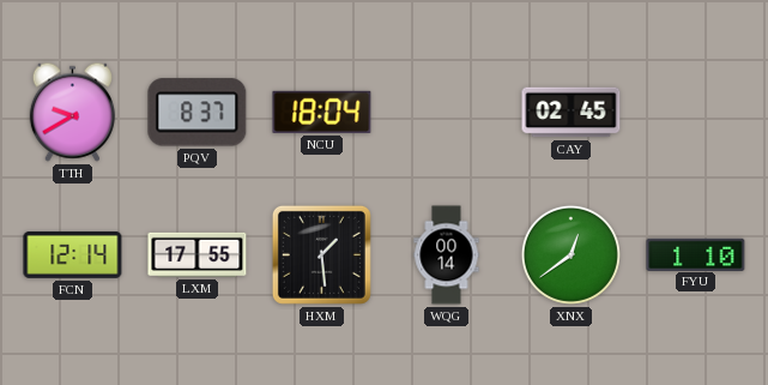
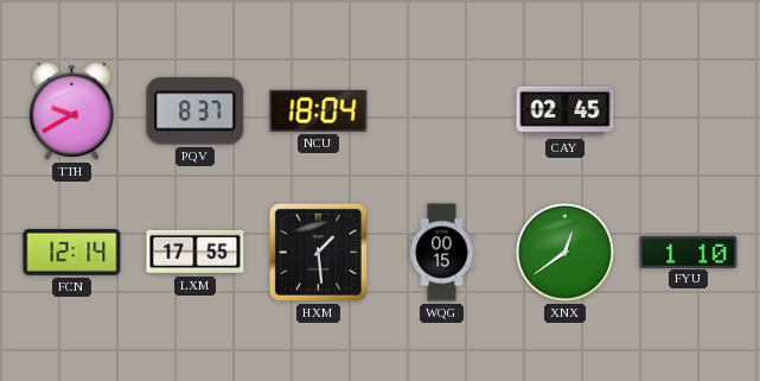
WQG: 00:14 -> 00:15
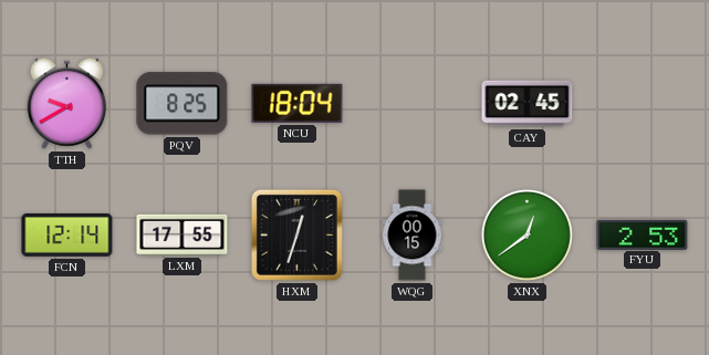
PQV: 8:37 -> 8:25
HXM: 1:29 -> 12:33
FYU: 1:10 -> 2:53
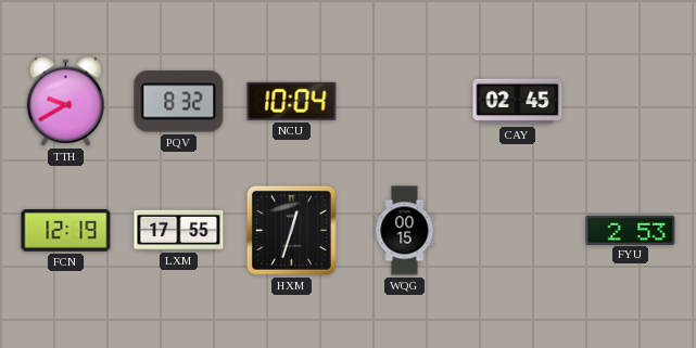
PQV: 8:25 -> 8:32
NCU: 18:04 -> 10:04
FCN: 12:14 -> 12:19
XNX: 12:39 -> none
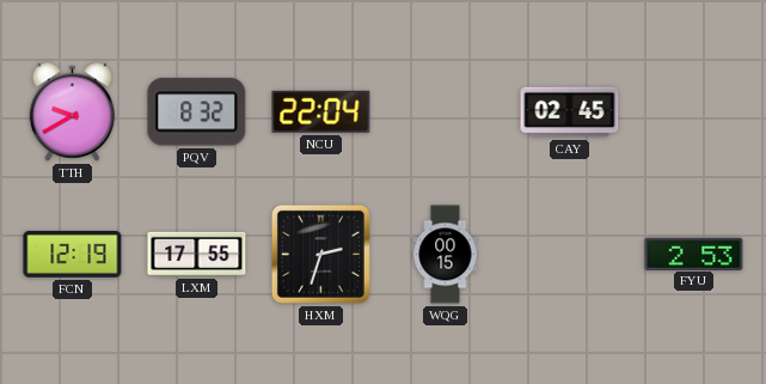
NCU: 10:04 -> 22:04
HXM: 12:33 -> 2:33
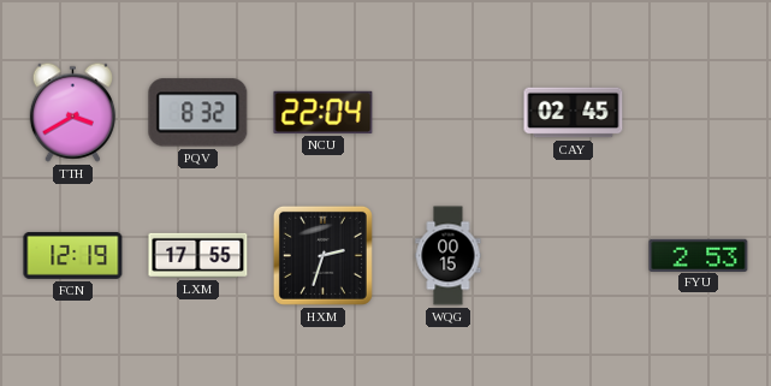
TTH: 9:40 -> 3:40
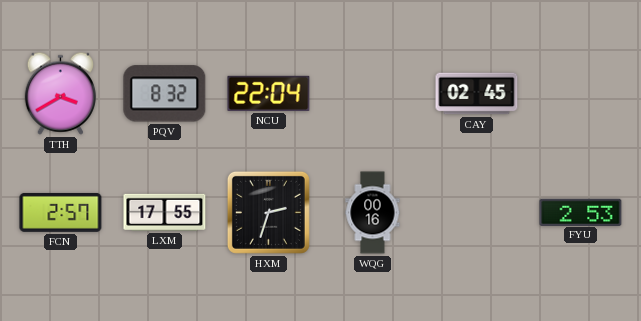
FCN: 12:19 -> 2:57
WQG: 00:15 -> 00:16
